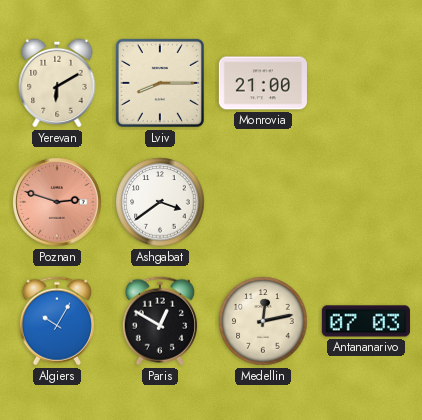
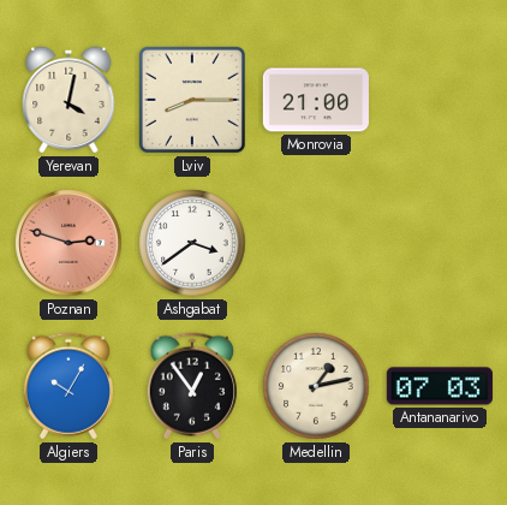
Yerevan: 6:10 -> 4:02
Paris: 12:50 -> 12:54
Medellin: 12:13 -> 1:13
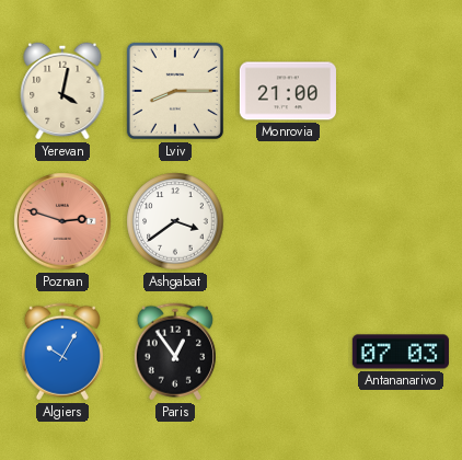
Medellin: 1:13 -> none
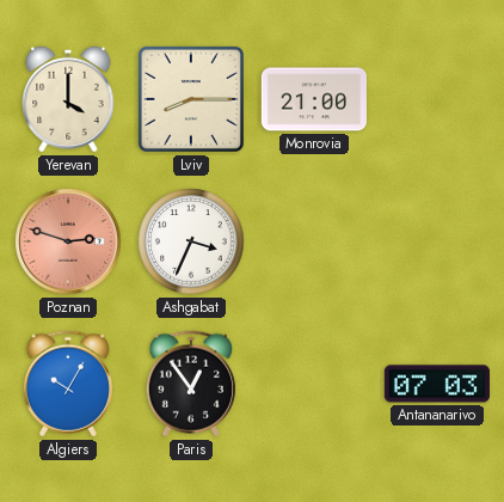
Yerevan: 4:02 -> 4:00
Ashgabat: 3:39 -> 3:34
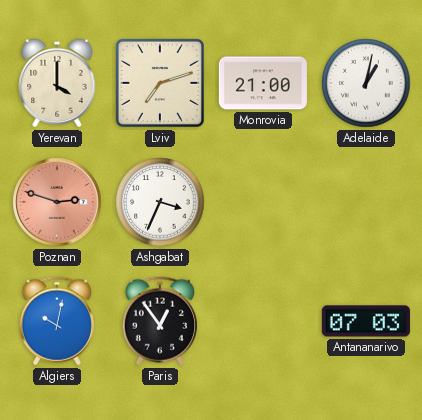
Lviv: 8:15 -> 7:12
Adelaide: none -> 1:02
Algiers: 10:05 -> 10:02
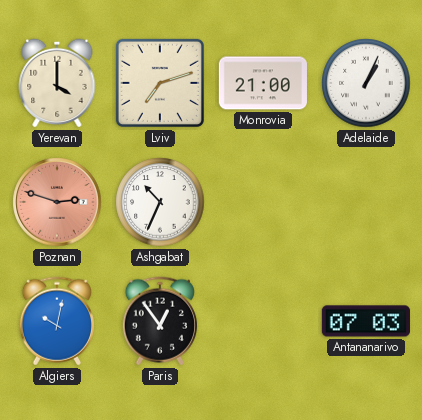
Adelaide: 1:02 -> 1:04
Ashgabat: 3:34 -> 10:34
